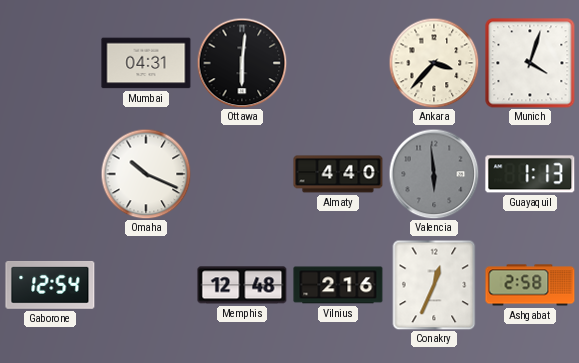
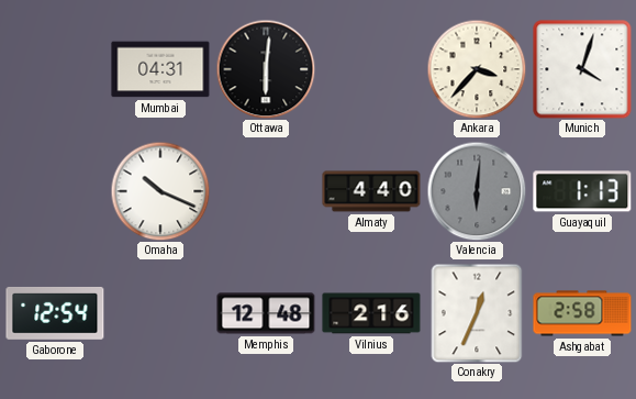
Valencia: 5:59 -> 6:01
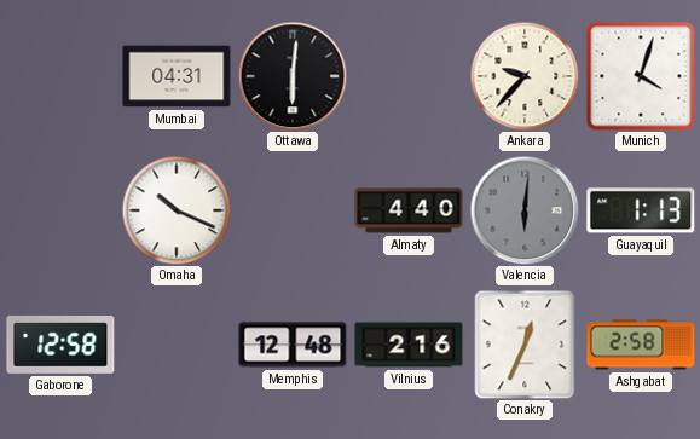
Ankara: 3:37 -> 9:37
Gaborone: 12:54 -> 12:58
